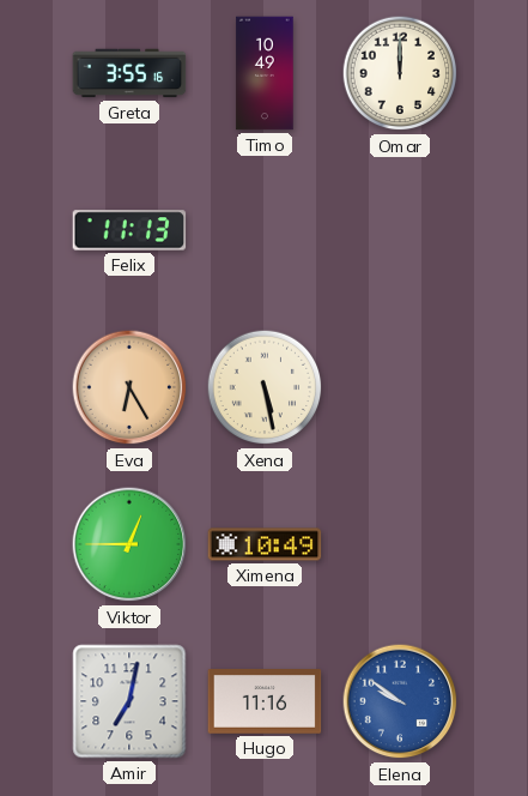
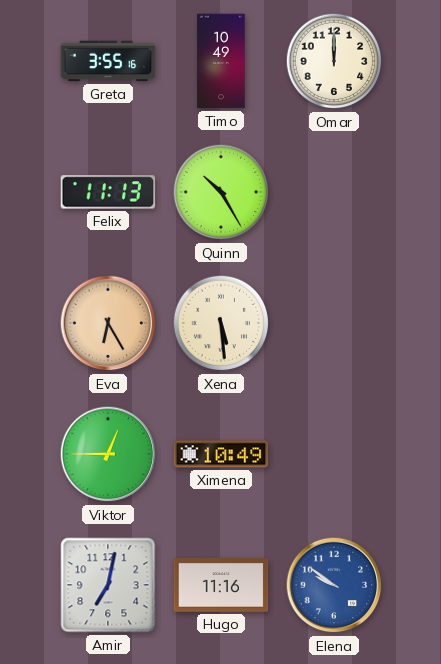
Quinn: none -> 10:25
Xena: 5:28 -> 5:29
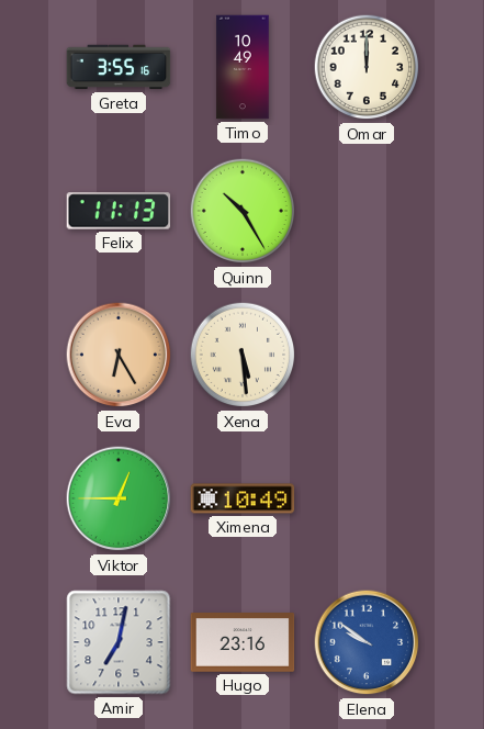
Hugo: 11:16 -> 23:16
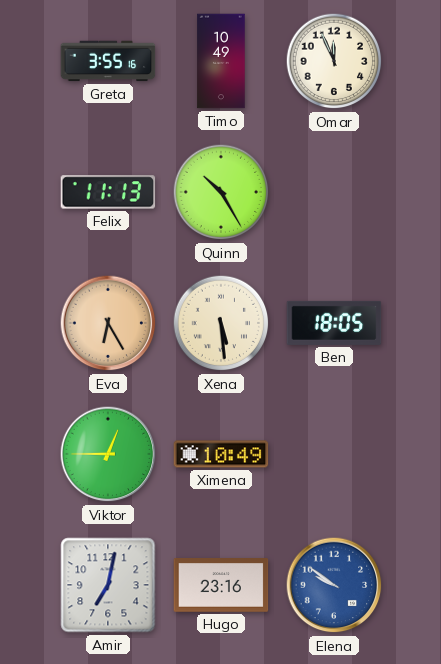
Omar: 12:00 -> 11:56
Ben: none -> 18:05
